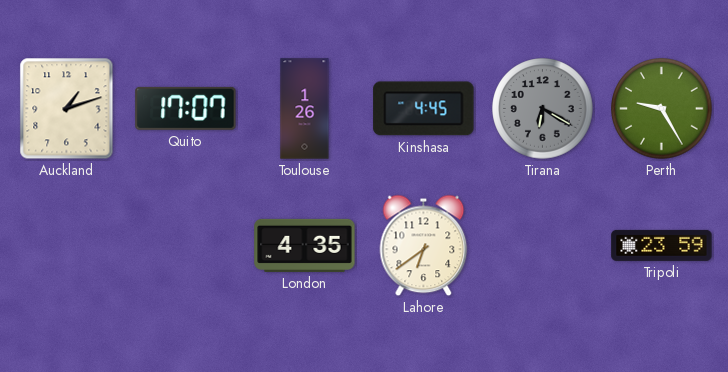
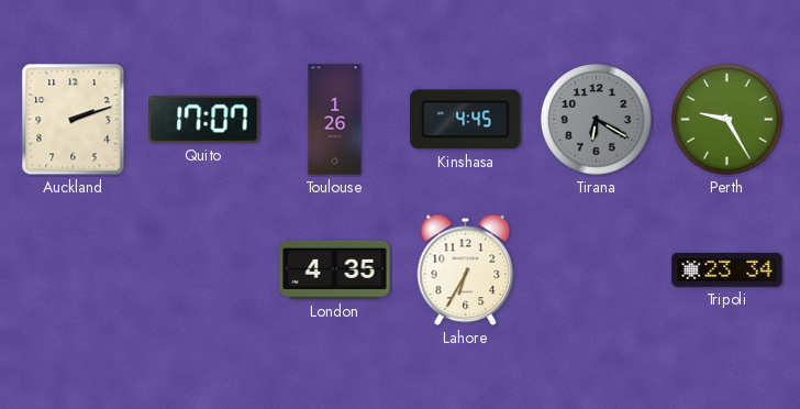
Auckland: 1:12 -> 2:12
Lahore: 6:39 -> 6:35
Tripoli: 23:59 -> 23:34
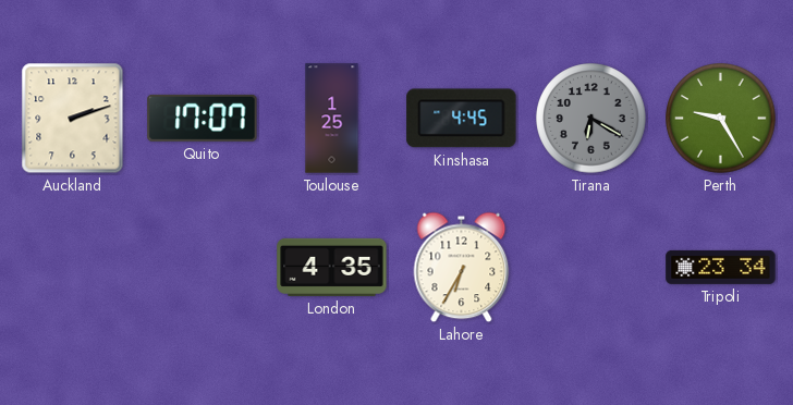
Toulouse: 1:26 -> 1:25
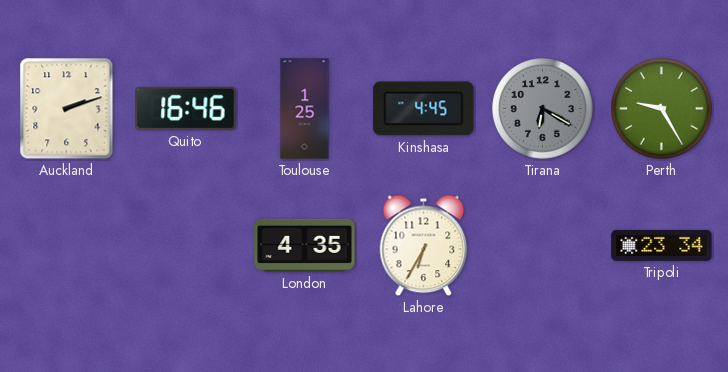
Quito: 17:07 -> 16:46
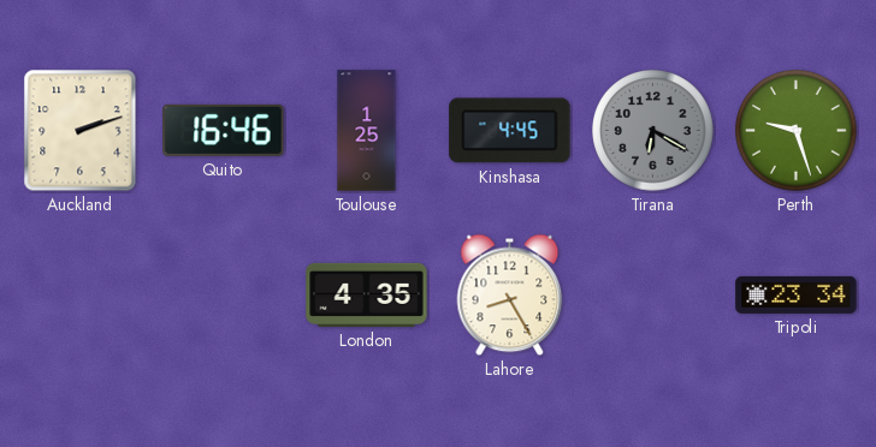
Perth: 9:25 -> 9:27
Lahore: 6:35 -> 8:25
